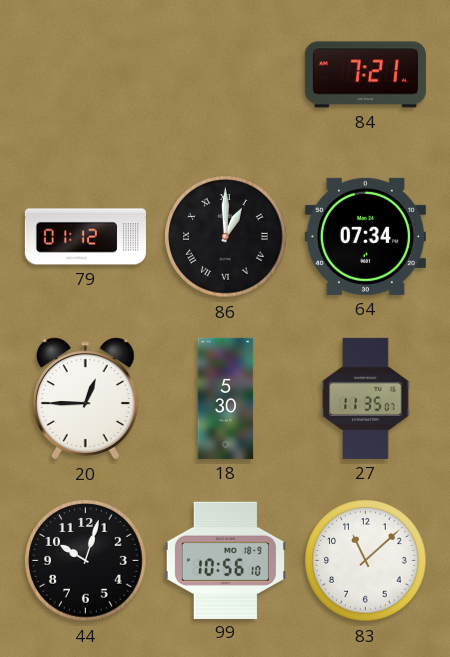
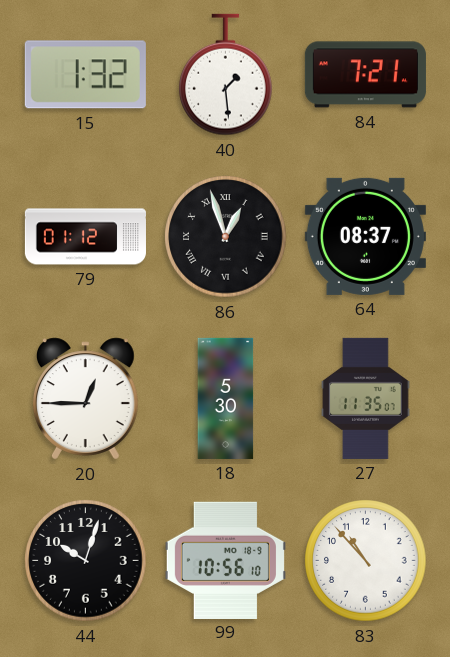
15: none -> 1:32
40: none -> 1:29
86: 1:00 -> 12:57
64: 07:34 -> 08:37
83: 11:08 -> 10:53
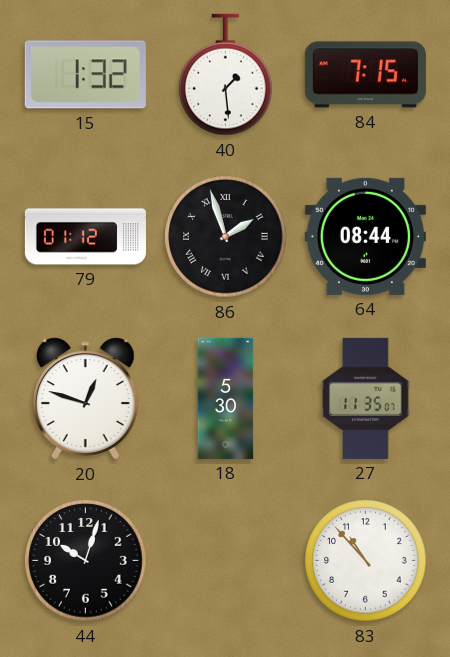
84: 7:21 -> 7:15
86: 12:57 -> 1:57
64: 08:37 -> 08:44
20: 12:45 -> 12:48
99: 10:56 -> none
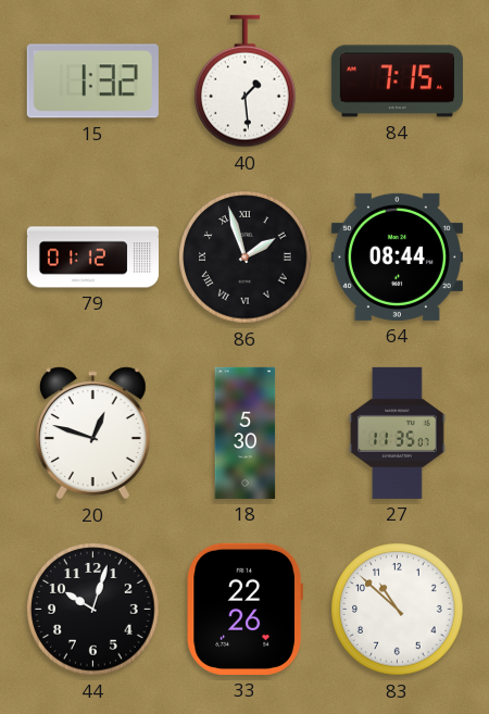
33: none -> 22:26
83: 10:53 -> 10:52
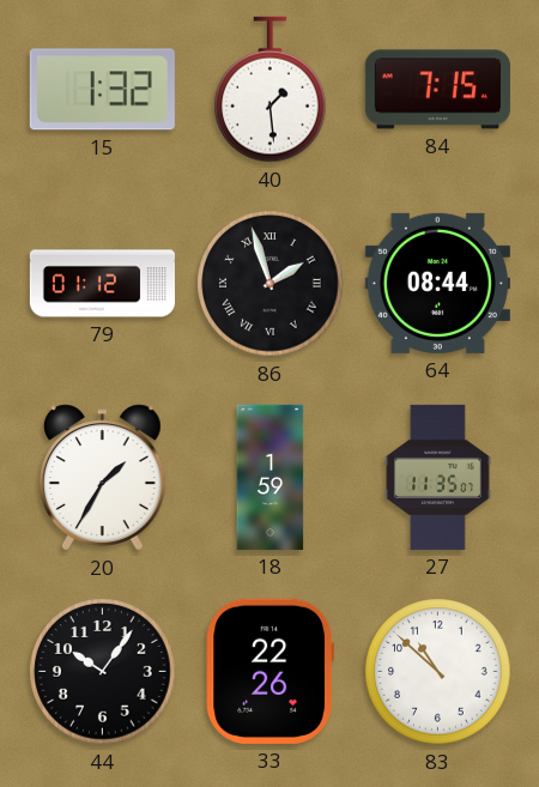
20: 12:48 -> 1:35
18: 5:30 -> 1:59
44: 10:03 -> 10:06
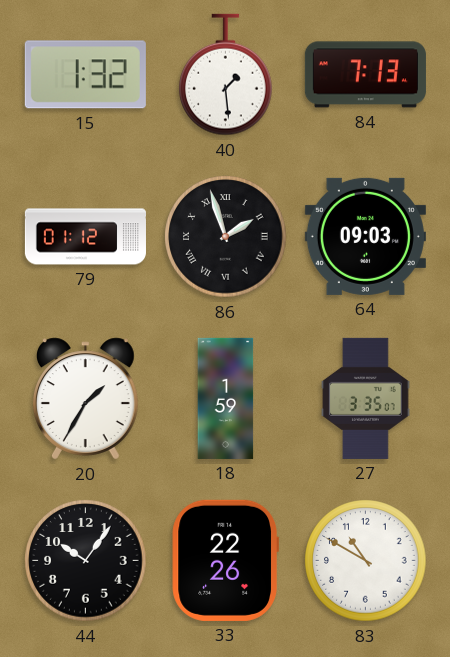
84: 7:15 -> 7:13
64: 08:44 -> 09:03
27: 11:35 -> 3:35
83: 10:52 -> 10:50
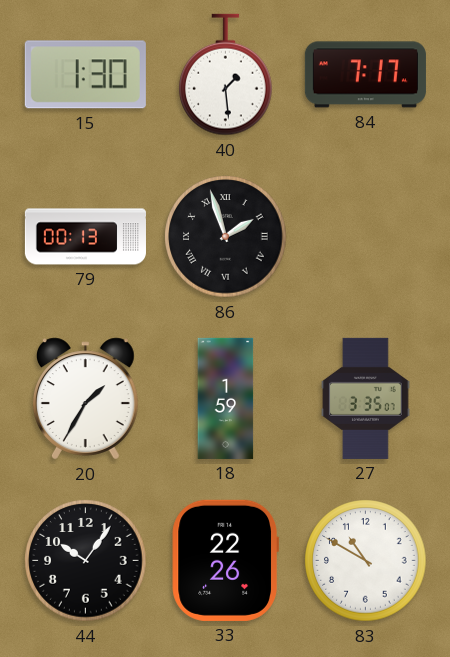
15: 1:32 -> 1:30
84: 7:13 -> 7:17
79: 01:12 -> 00:13
64: 09:03 -> none
